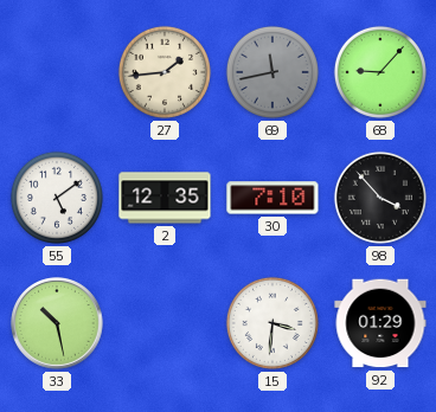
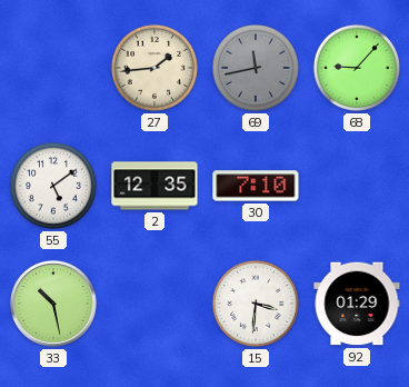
98: 3:53 -> none
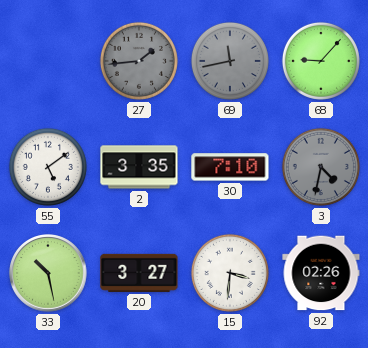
27 dial: cream -> grey
2: 12:35 -> 3:35
3: none -> 4:32
20: none -> 3:27
92: 01:29 -> 02:26
